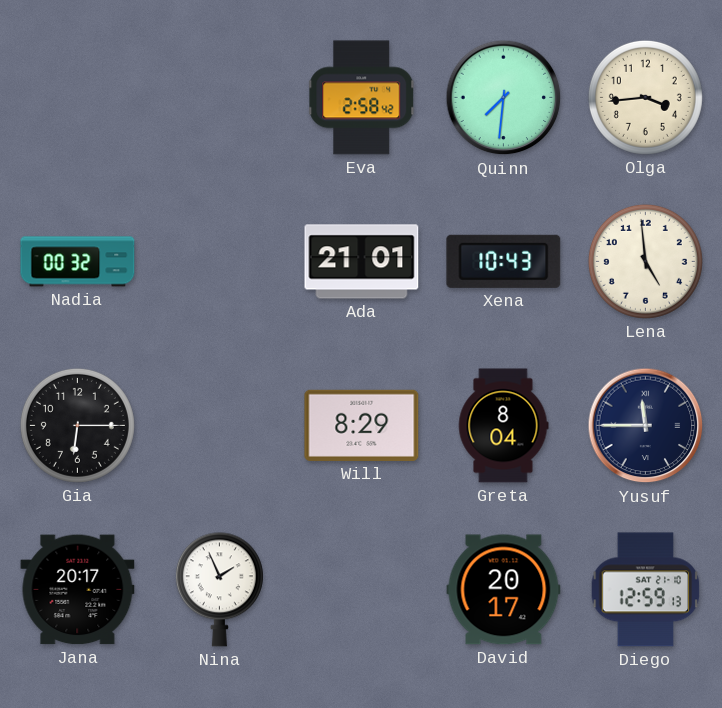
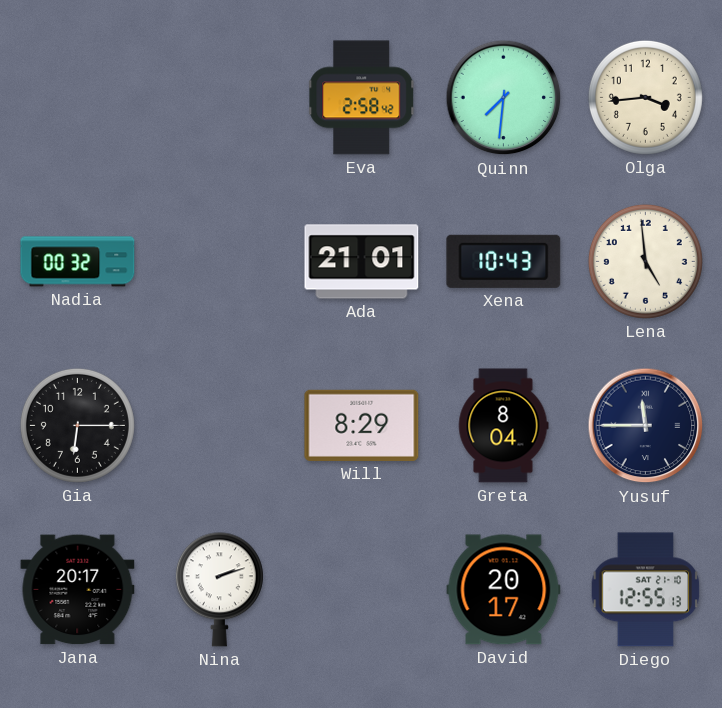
Nina: 1:56 -> 2:12
Diego: 12:59 -> 12:55
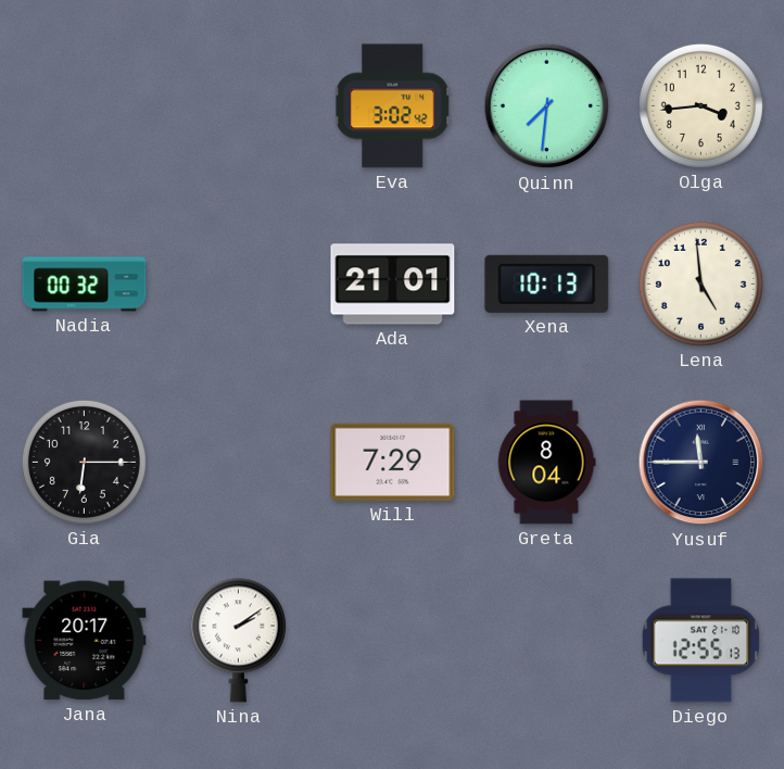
Eva: 2:58 -> 3:02
Xena: 10:43 -> 10:13
Will: 8:29 -> 7:29
Nina: 2:12 -> 2:09
David: 20:17 -> none
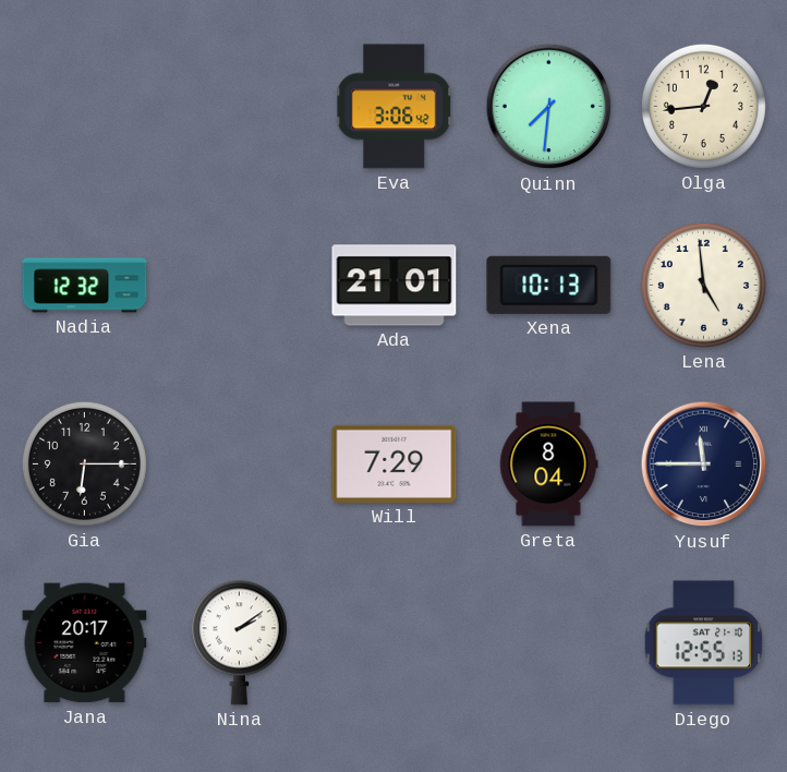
Eva: 3:02 -> 3:06
Olga: 3:44 -> 12:44
Nadia: 00:32 -> 12:32
